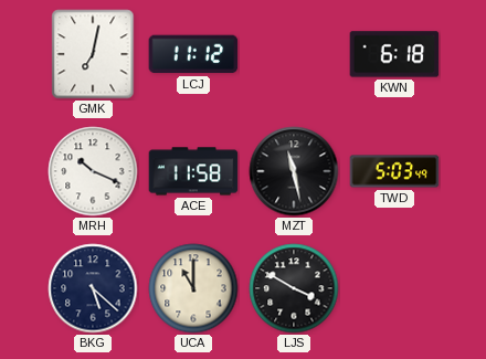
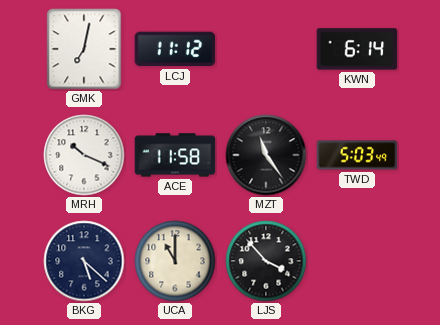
KWN: 6:18 -> 6:14
MZT: 11:28 -> 11:24
LJS: 3:50 -> 3:53
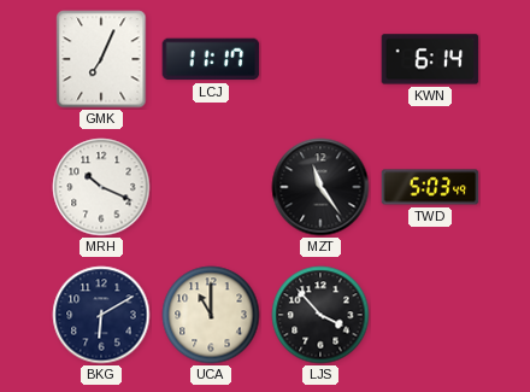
GMK: 7:02 -> 7:04
LCJ: 11:12 -> 11:17
ACE: 11:58 -> none
BKG: 5:22 -> 6:10
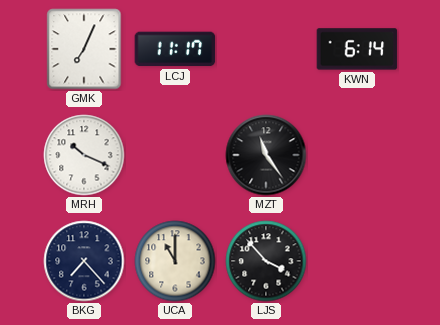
TWD: 5:03 -> none
BKG: 6:10 -> 7:23
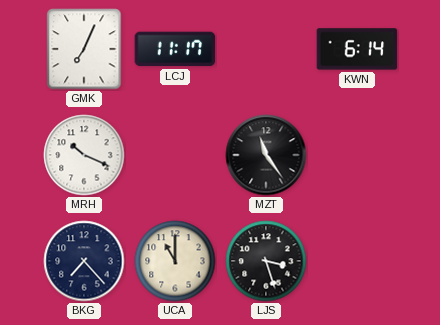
LJS: 3:53 -> 3:27
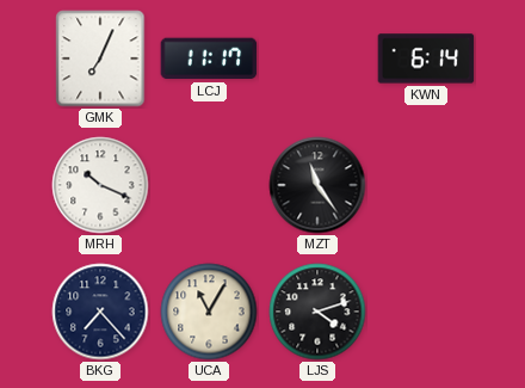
UCA: 11:00 -> 11:05
LJS: 3:27 -> 4:12
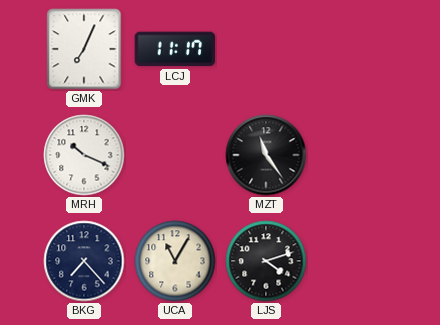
KWN: 6:14 -> none
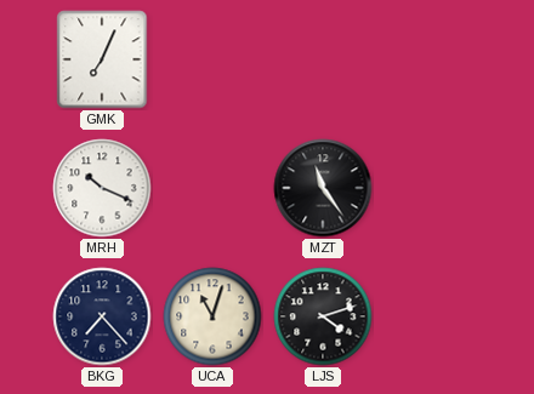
LCJ: 11:17 -> none
UCA: 11:05 -> 11:03
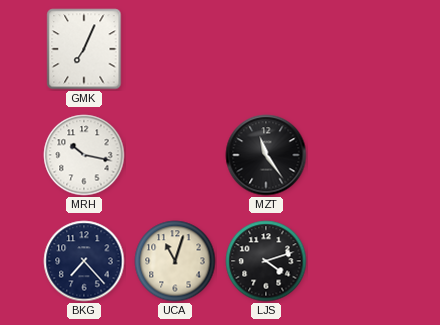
MRH: 10:19 -> 10:17
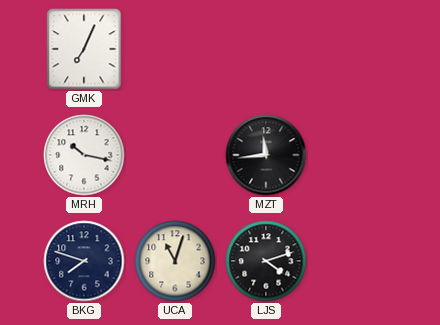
MZT: 11:24 -> 11:44
BKG: 7:23 -> 7:48
